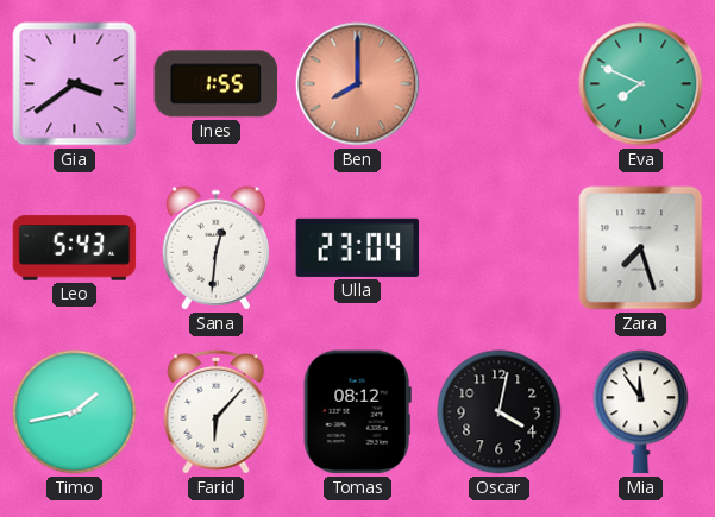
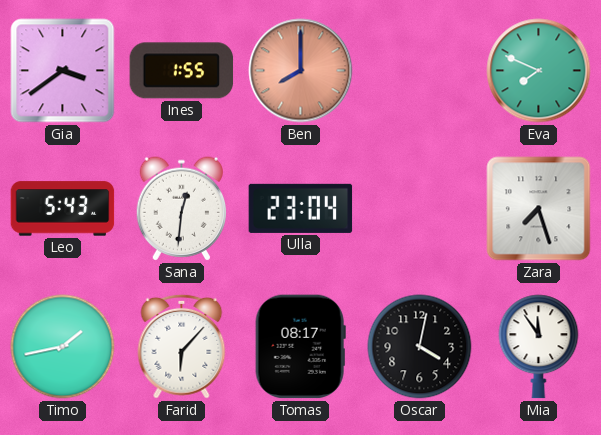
Tomas: 08:12 -> 08:17
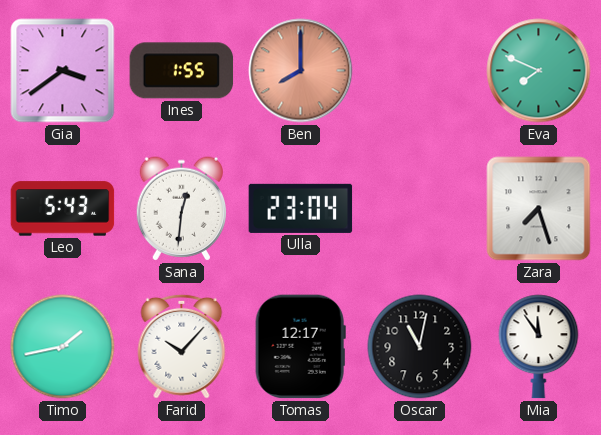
Farid: 6:07 -> 10:07
Tomas: 08:17 -> 12:17
Oscar: 4:02 -> 11:02
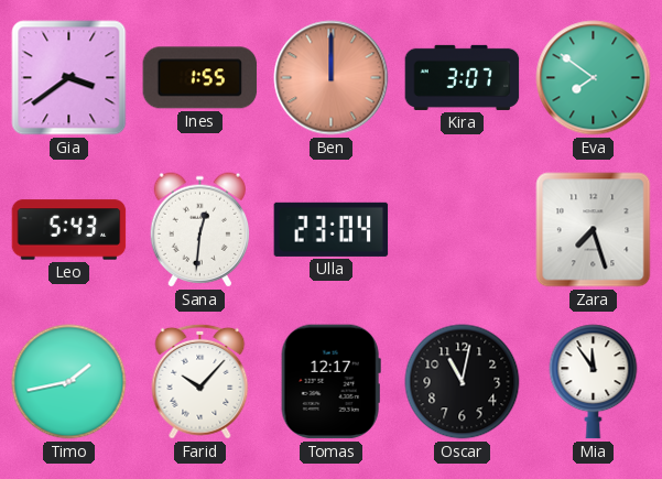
Ben: 8:00 -> 12:00
Kira: none -> 3:07
Eva: 7:49 -> 7:51
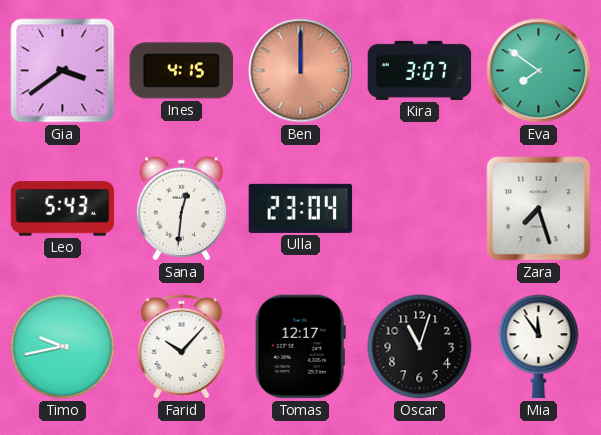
Ines: 1:55 -> 4:15
Timo: 1:43 -> 9:43
Oscar: 11:02 -> 11:03
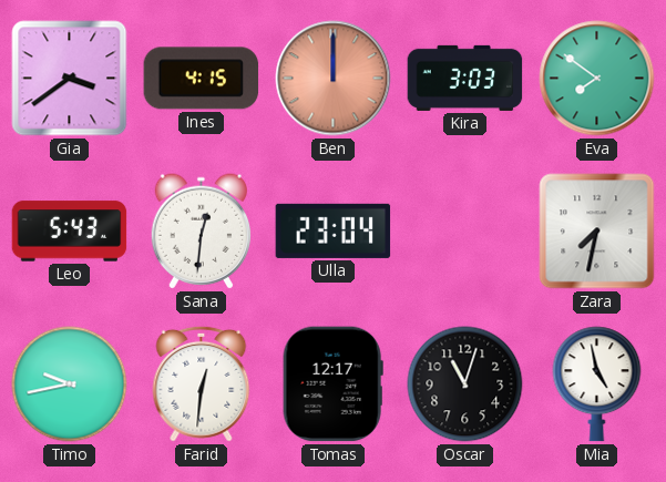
Kira: 3:07 -> 3:03
Zara: 7:27 -> 7:32
Farid: 10:07 -> 12:31
Mia: 11:54 -> 4:58
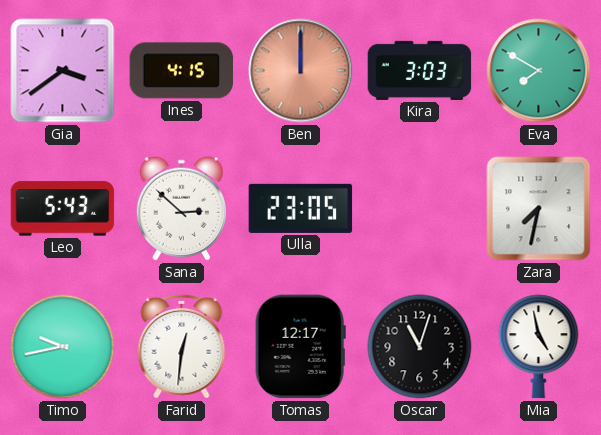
Eva: 7:51 -> 7:50
Sana: 12:31 -> 2:52
Ulla: 23:04 -> 23:05
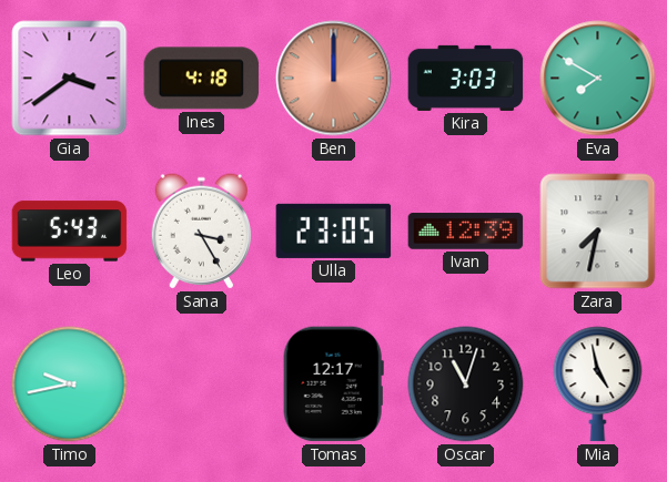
Ines: 4:15 -> 4:18
Sana: 2:52 -> 3:25
Ivan: none -> 12:39
Farid: 12:31 -> none
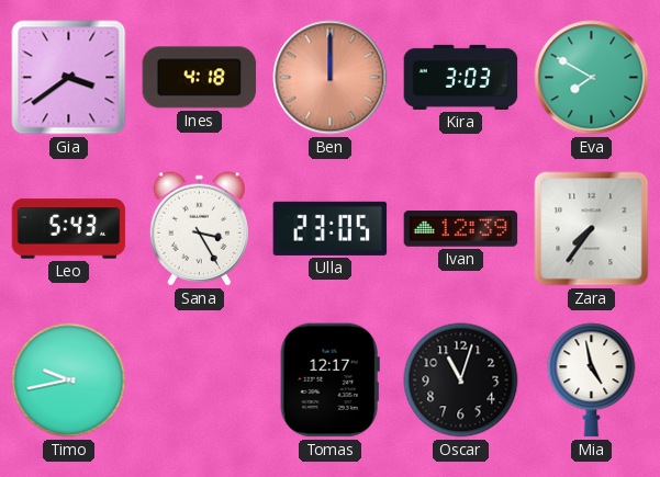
Zara: 7:32 -> 7:36
